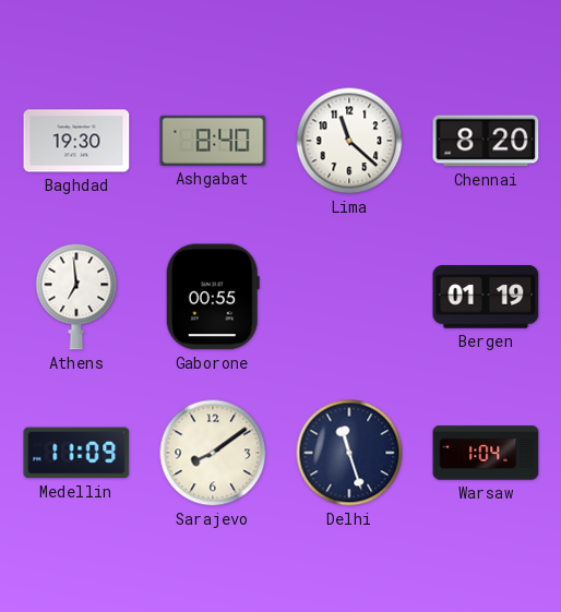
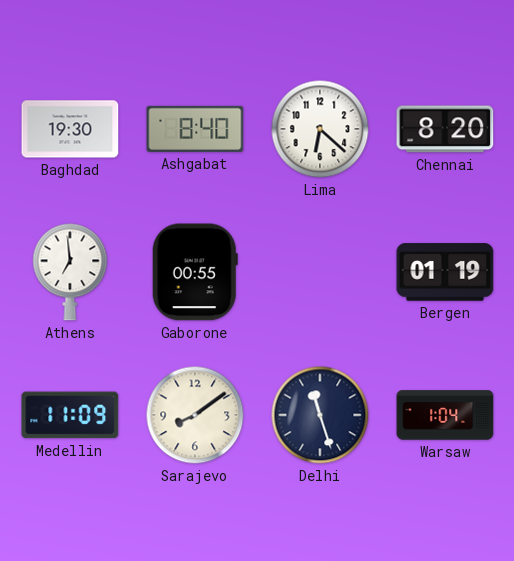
Lima: 11:22 -> 6:22
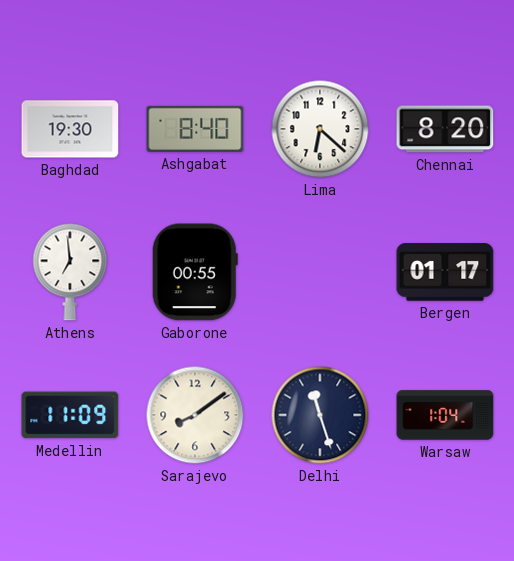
Bergen: 01:19 -> 01:17
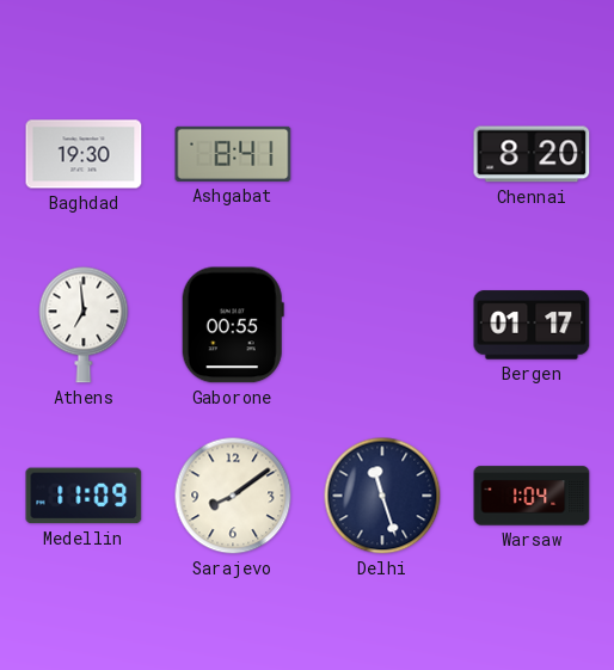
Ashgabat: 8:40 -> 8:41
Lima: 6:22 -> none
